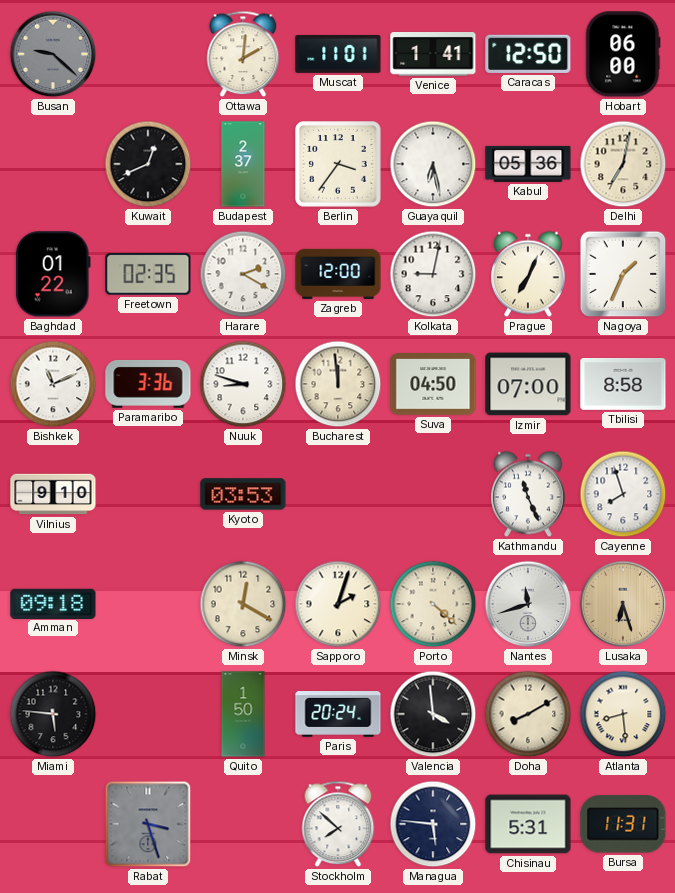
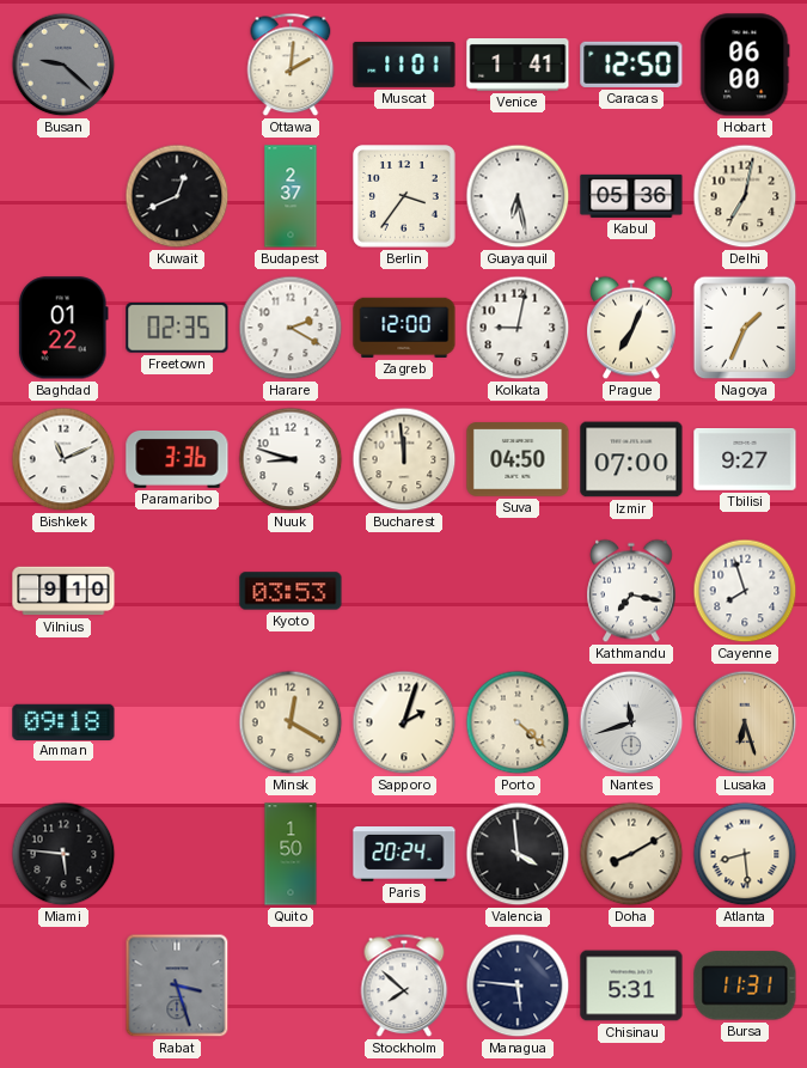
Tbilisi: 8:58 -> 9:27
Kathmandu: 11:26 -> 7:17
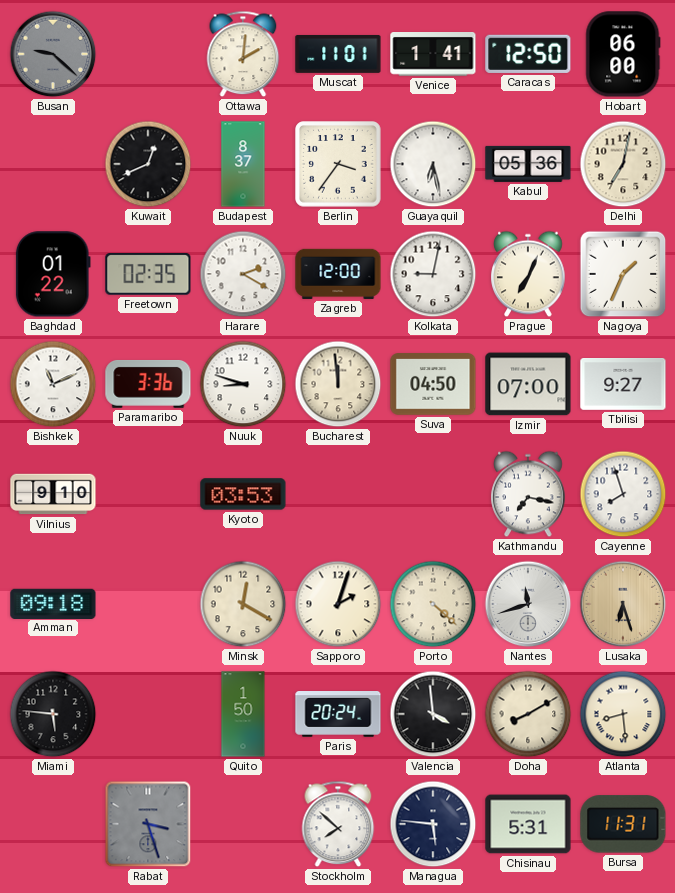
Budapest: 2:37 -> 8:37
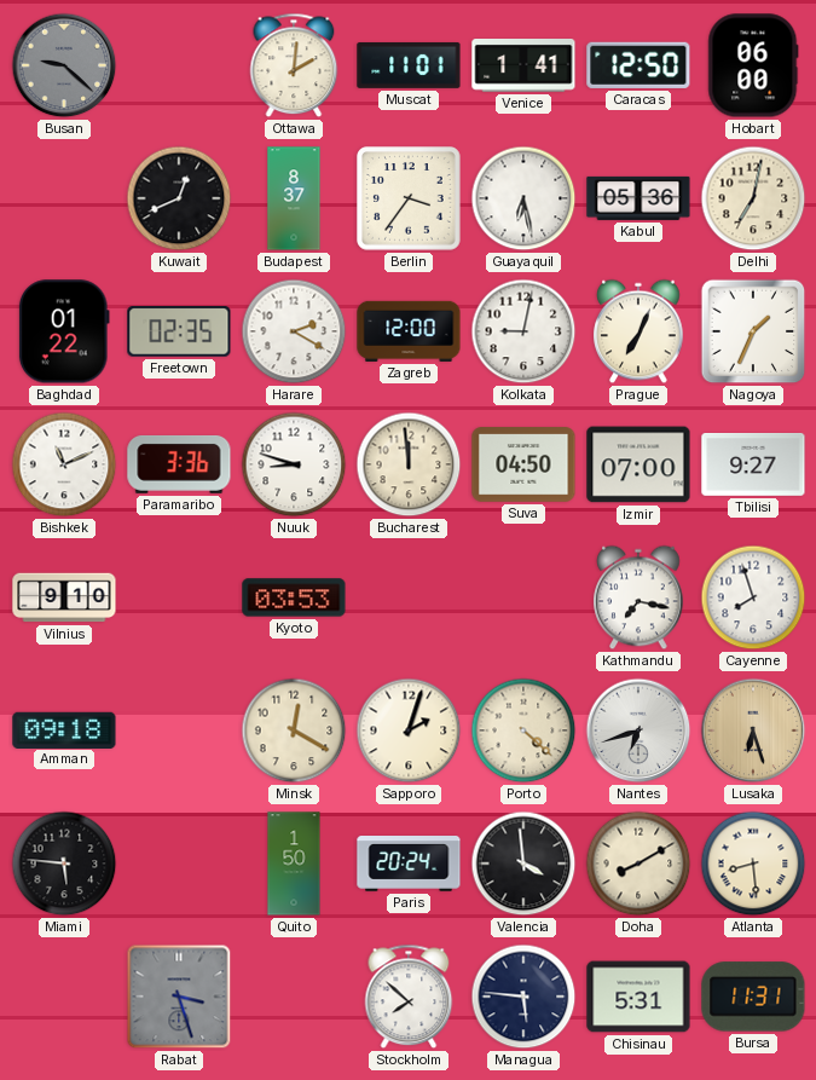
Nantes: 11:42 -> 6:42
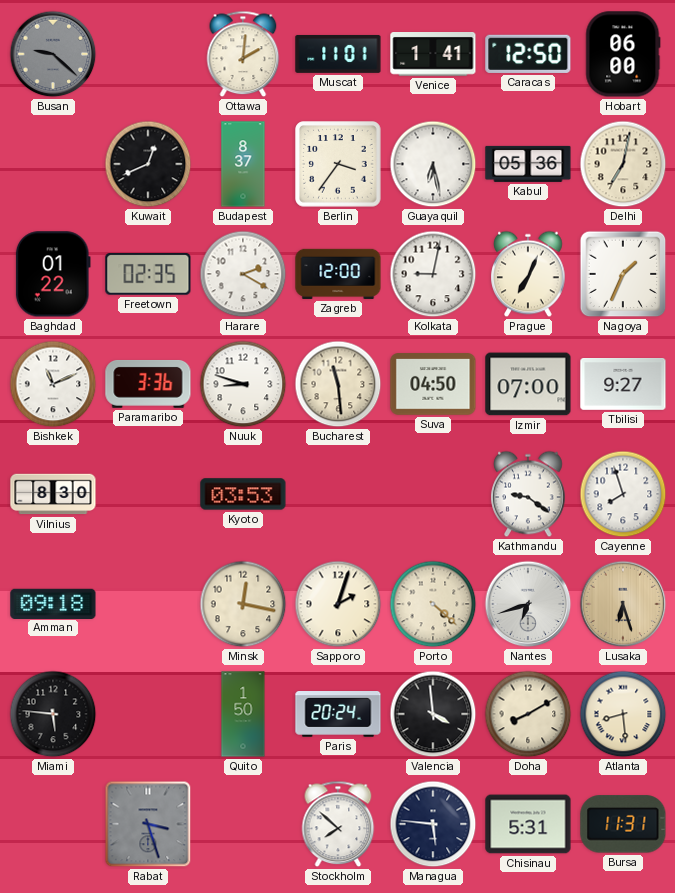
Bucharest: 11:59 -> 11:29
Vilnius: 9:10 -> 8:30
Kathmandu: 7:17 -> 9:21
Minsk: 12:20 -> 12:17
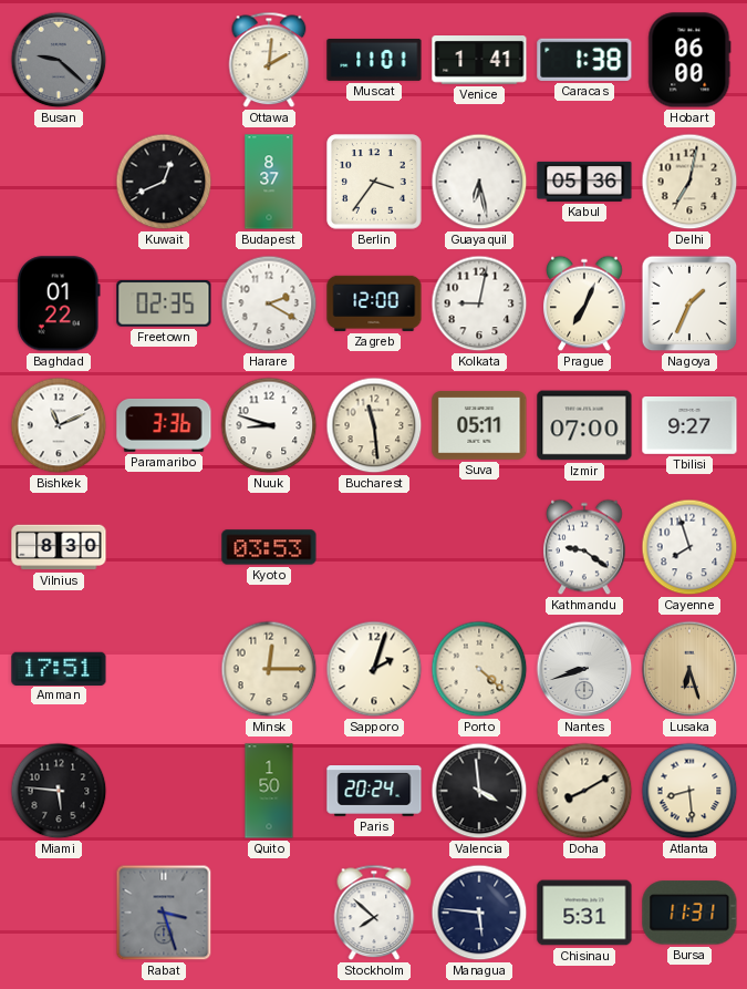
Caracas: 12:50 -> 1:38
Suva: 04:50 -> 05:11
Amman: 09:18 -> 17:51
Minsk: 12:17 -> 12:15
Nantes: 6:42 -> 8:42
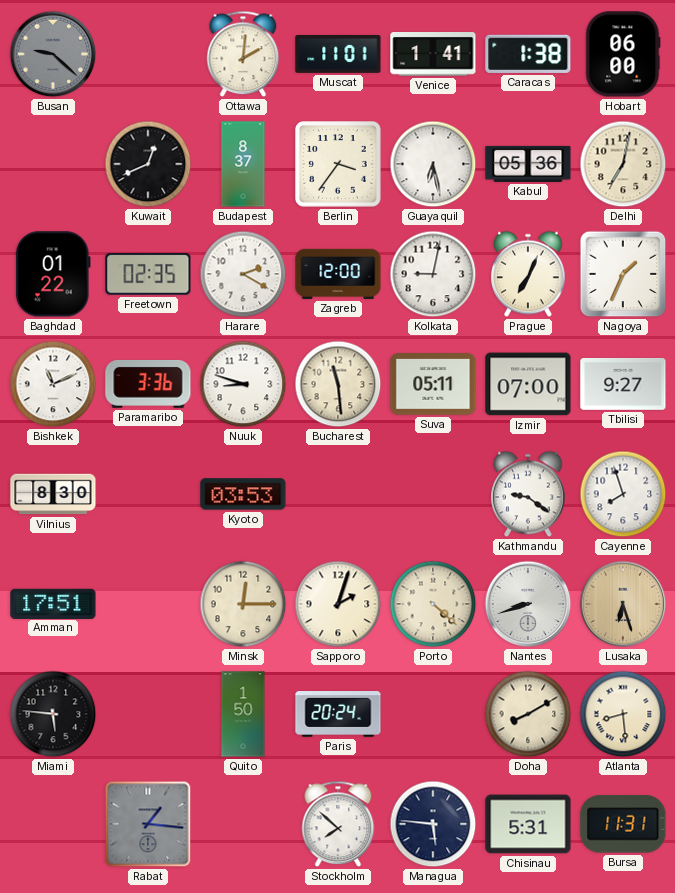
Valencia: 3:59 -> none
Rabat: 3:27 -> 1:16
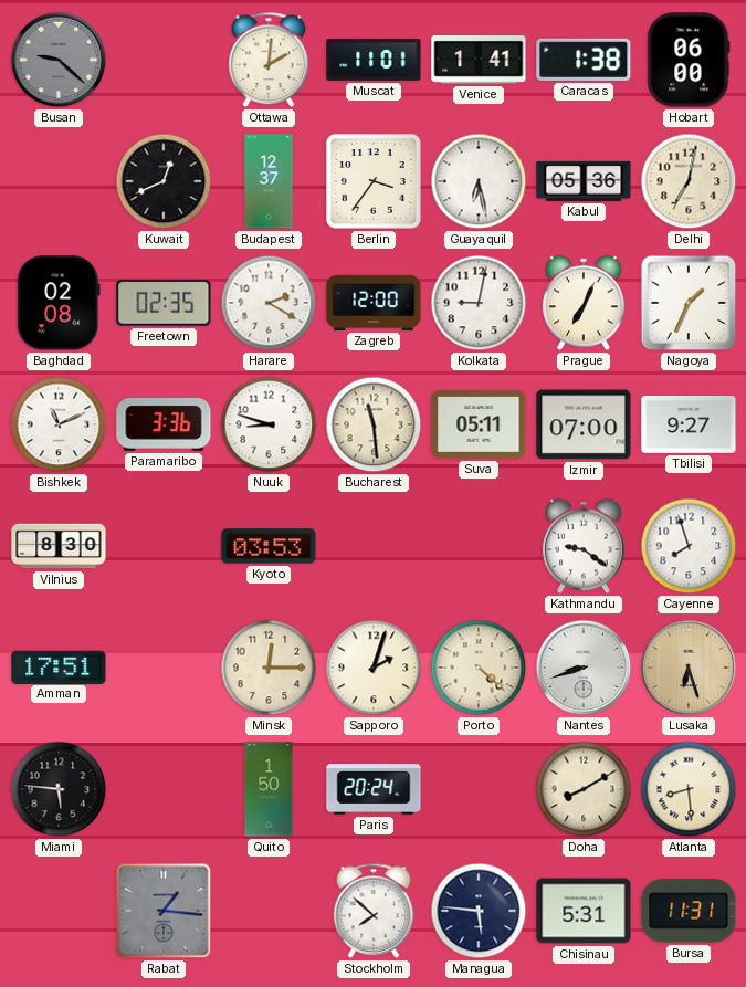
Budapest: 8:37 -> 12:37
Baghdad: 01:22 -> 02:08
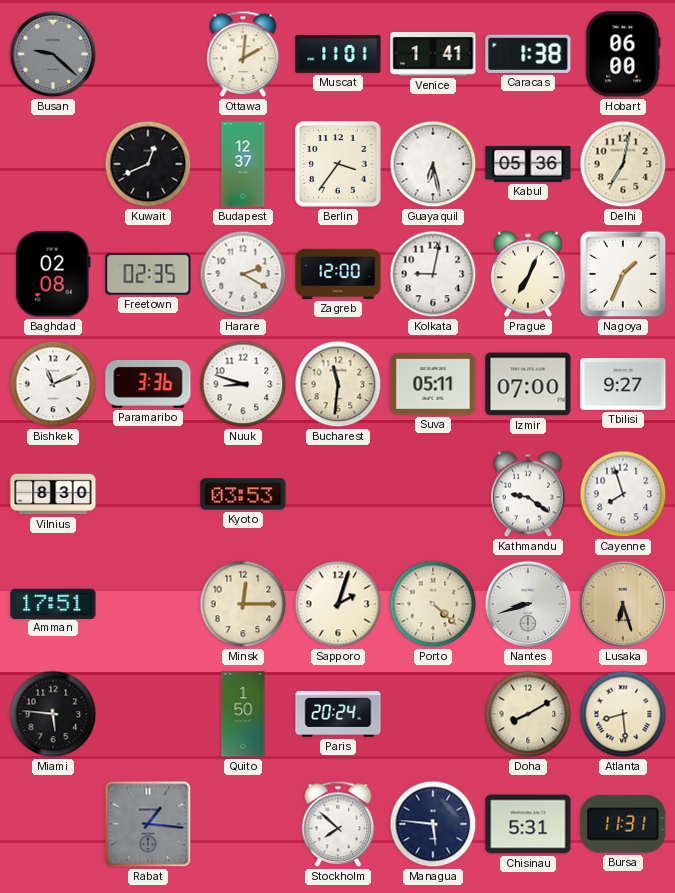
Bucharest: 11:29 -> 11:31
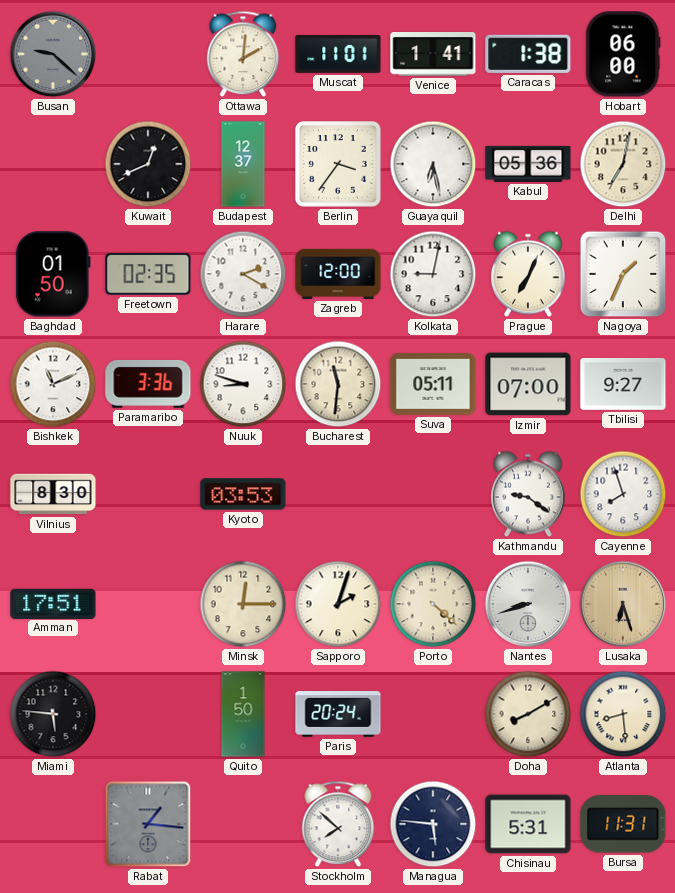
Baghdad: 02:08 -> 01:50
